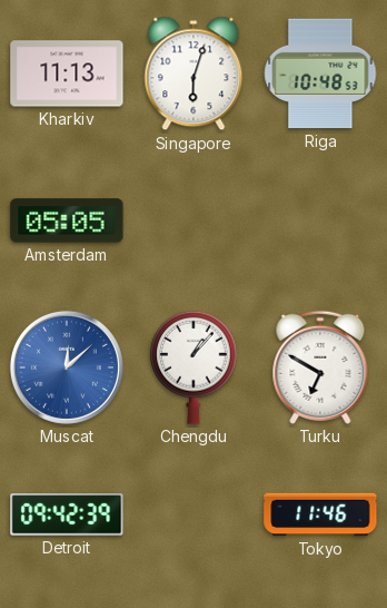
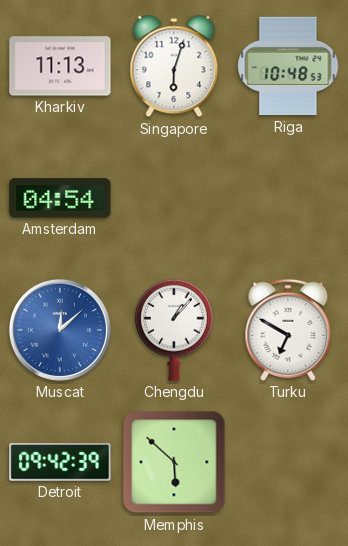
Amsterdam: 05:05 -> 04:54
Memphis: none -> 5:52
Tokyo: 11:46 -> none
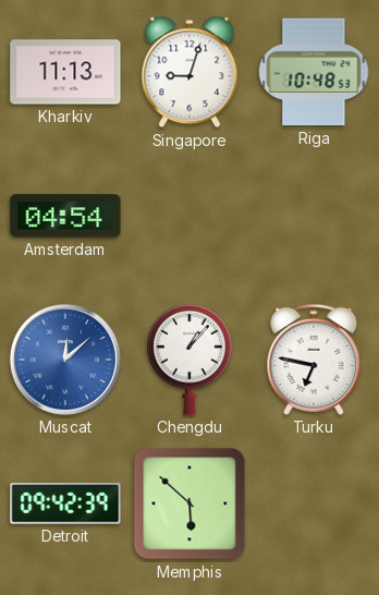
Singapore: 6:03 -> 9:03
Turku: 6:50 -> 6:47
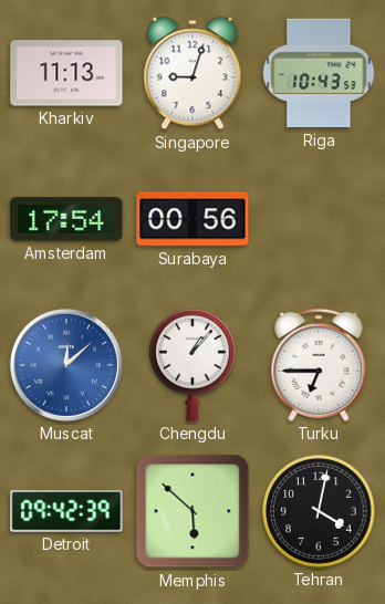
Riga: 10:48 -> 10:43
Amsterdam: 04:54 -> 17:54
Surabaya: none -> 00:56
Turku: 6:47 -> 6:45
Tehran: none -> 4:02
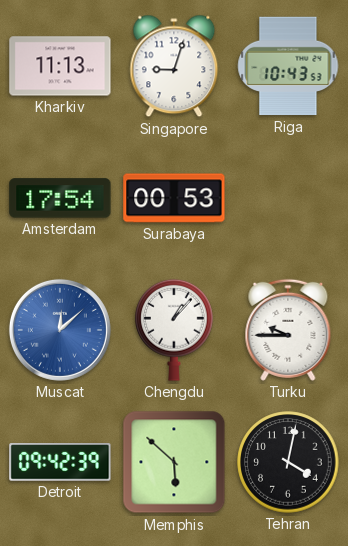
Surabaya: 00:56 -> 00:53
Turku: 6:45 -> 9:45
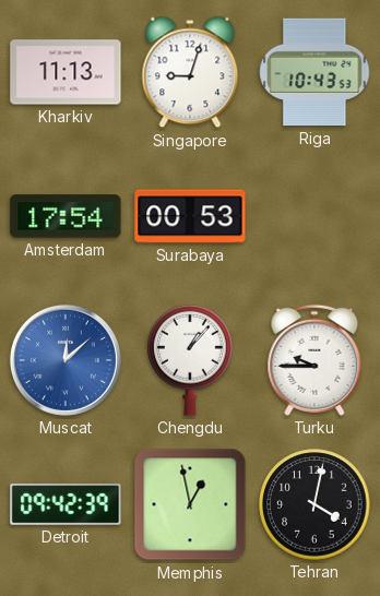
Memphis: 5:52 -> 12:58
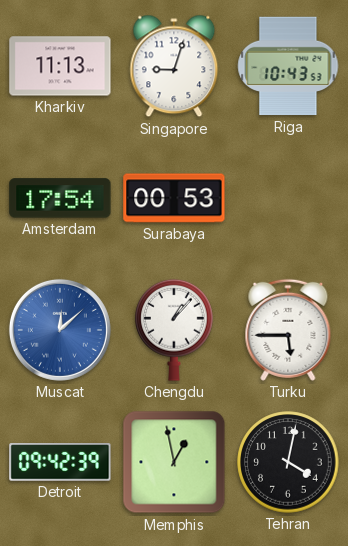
Turku: 9:45 -> 5:45
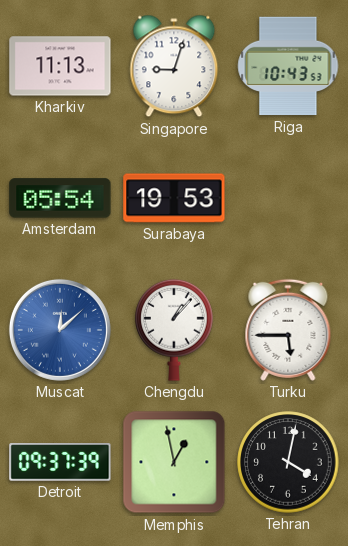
Amsterdam: 17:54 -> 05:54
Surabaya: 00:53 -> 19:53
Detroit: 09:42 -> 09:37
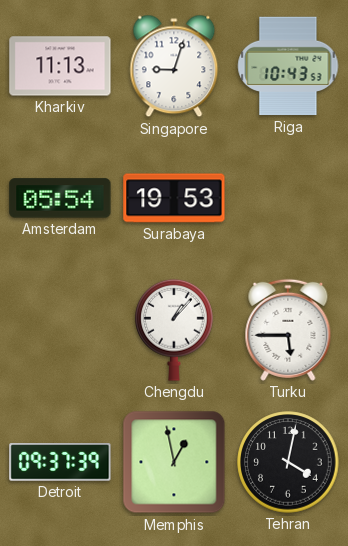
Muscat: 12:08 -> none
